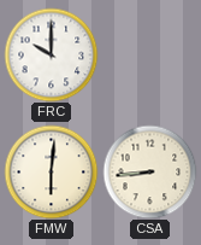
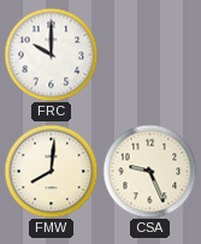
FMW: 6:01 -> 8:01
CSA: 8:44 -> 9:26
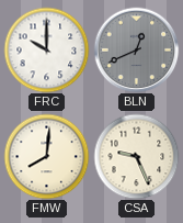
BLN: none -> 12:41
